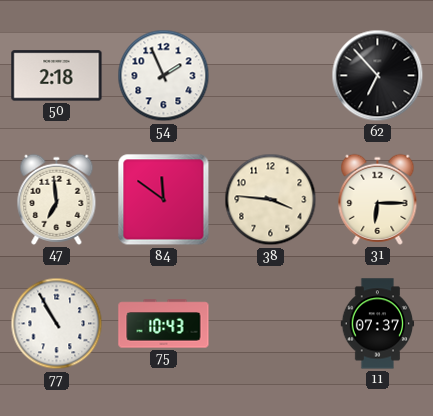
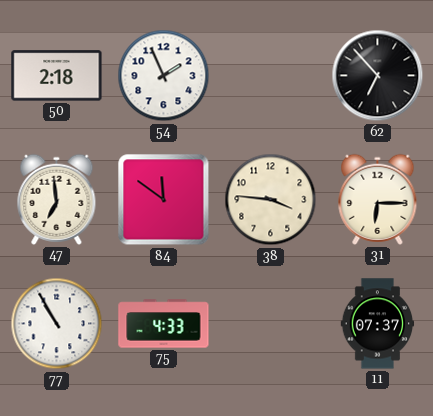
75: 10:43 -> 4:33
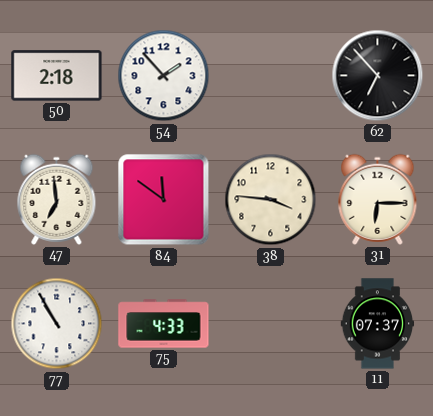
54: 1:56 -> 1:53
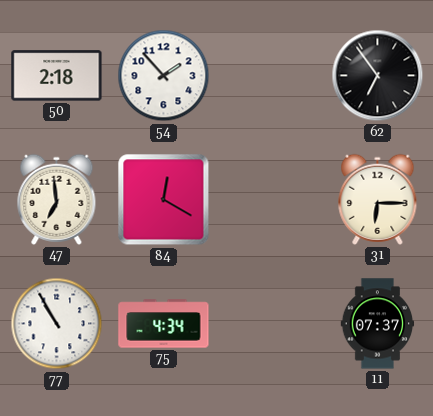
62: 6:53 -> 6:54
84: 11:51 -> 12:20
38: 3:46 -> none
75: 4:33 -> 4:34
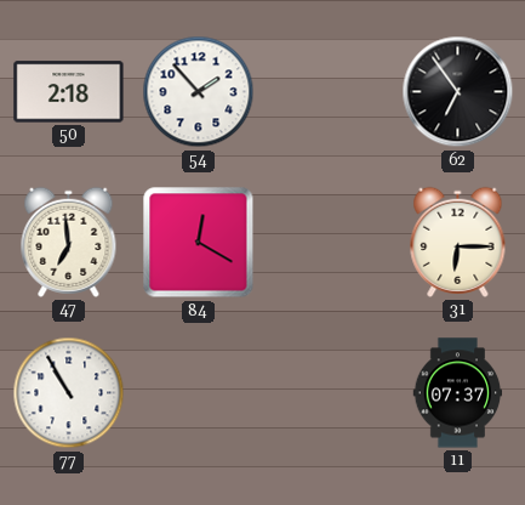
75: 4:34 -> none
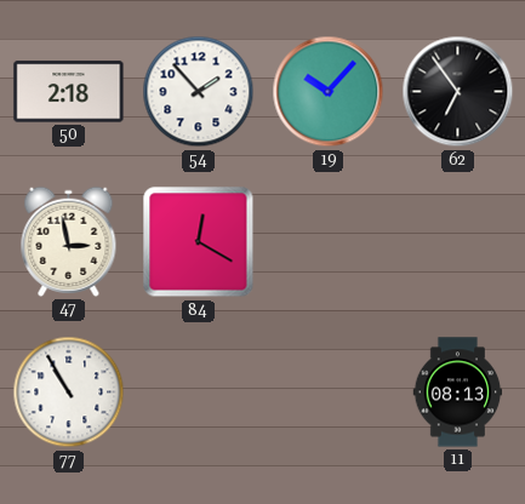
19: none -> 10:07
47: 6:59 -> 2:58
31: 6:15 -> none
11: 07:37 -> 08:13
